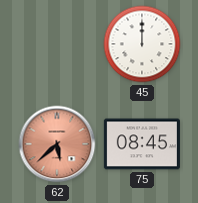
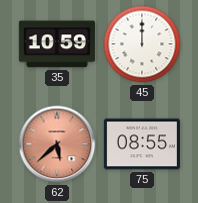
35: none -> 10:59
75: 08:45 -> 08:55
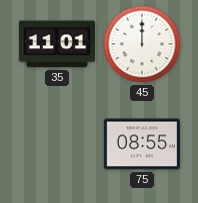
35: 10:59 -> 11:01
62: 5:38 -> none
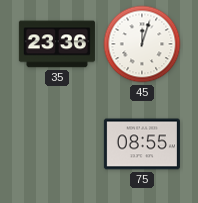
35: 11:01 -> 23:36
45: 12:00 -> 12:03
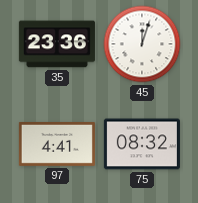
97: none -> 4:41
75: 08:55 -> 08:32
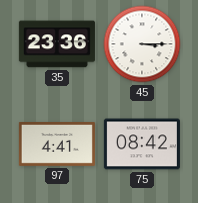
45: 12:03 -> 3:15
75: 08:32 -> 08:42
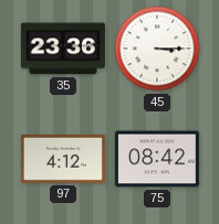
97: 4:41 -> 4:12
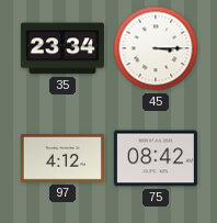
35: 23:36 -> 23:34
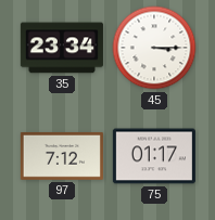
97: 4:12 -> 7:12
75: 08:42 -> 01:17
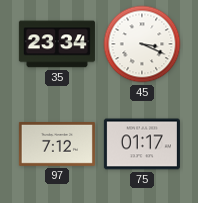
45: 3:15 -> 3:19
